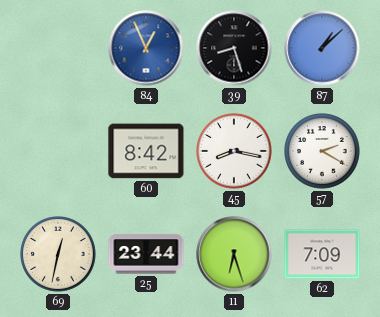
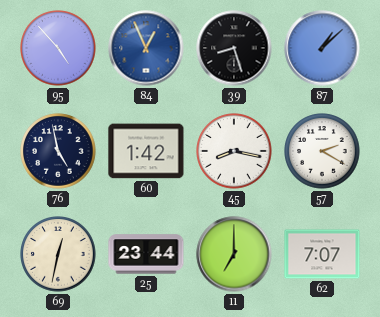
95: none -> 4:53
76: none -> 4:58
60: 8:42 -> 1:42
11: 6:27 -> 7:00
62: 7:09 -> 7:07
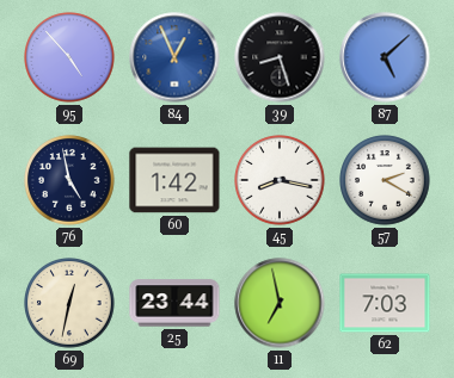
87: 1:08 -> 5:08
11: 7:00 -> 6:58
62: 7:07 -> 7:03
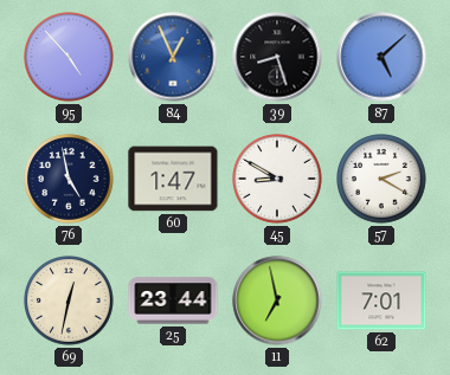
60: 1:42 -> 1:47
45: 8:17 -> 8:50
62: 7:03 -> 7:01
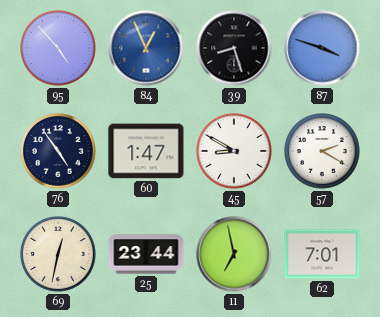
87: 5:08 -> 3:48
76: 4:58 -> 4:54
